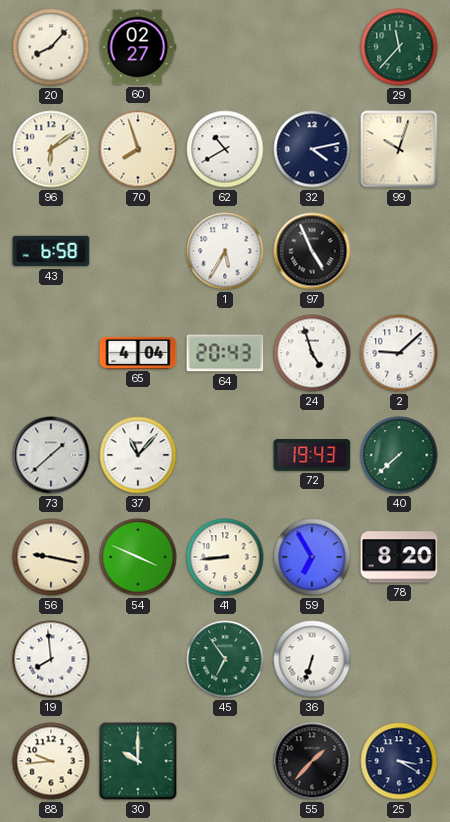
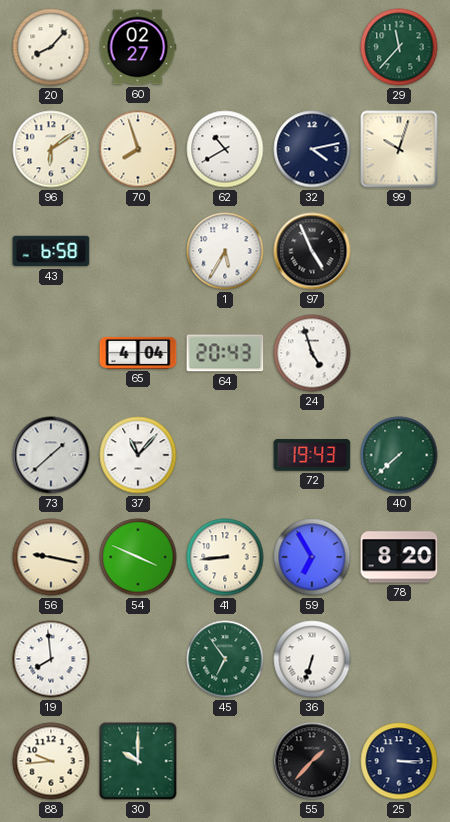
2: 9:08 -> none
25: 3:20 -> 3:15
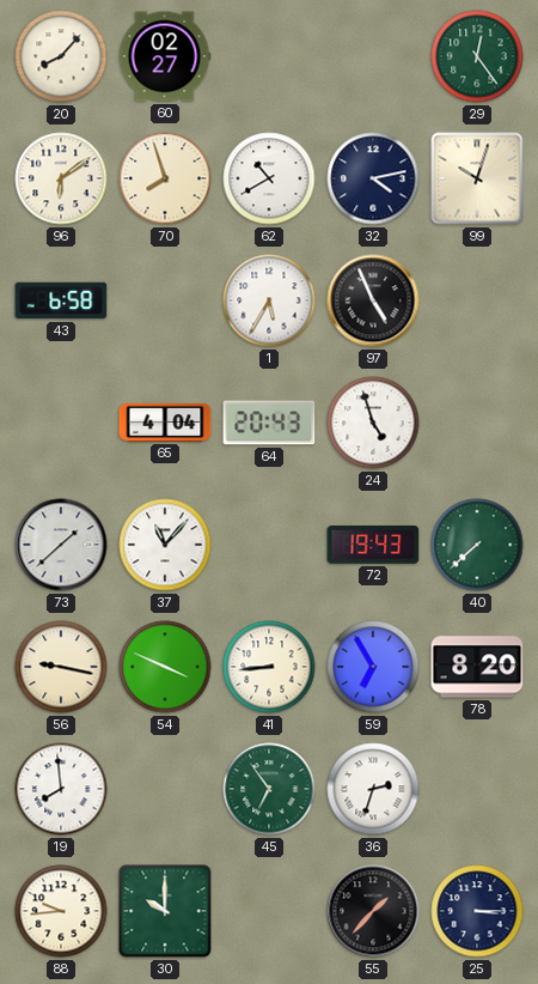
29: 11:37 -> 12:24
36: 6:33 -> 2:33
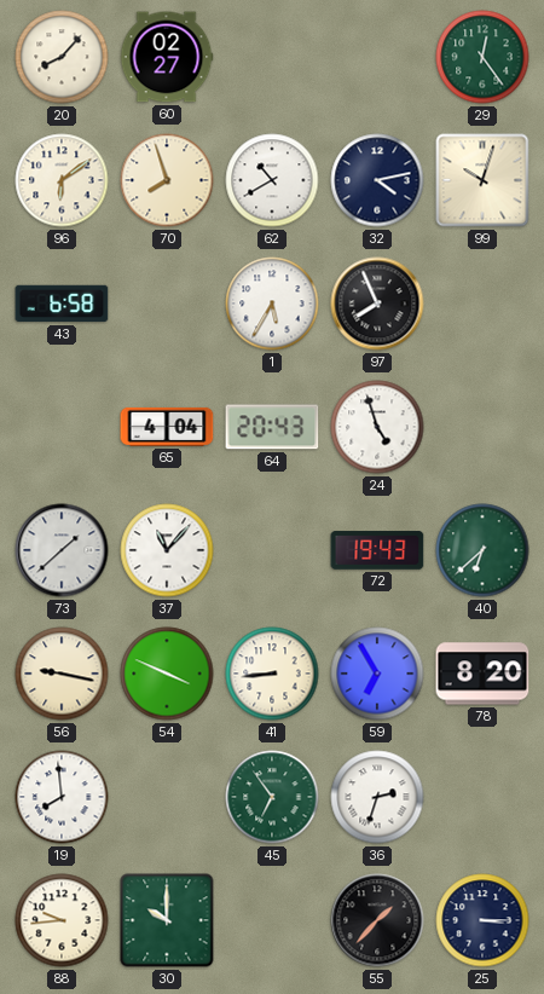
97: 4:56 -> 7:56
40: 7:38 -> 6:38
